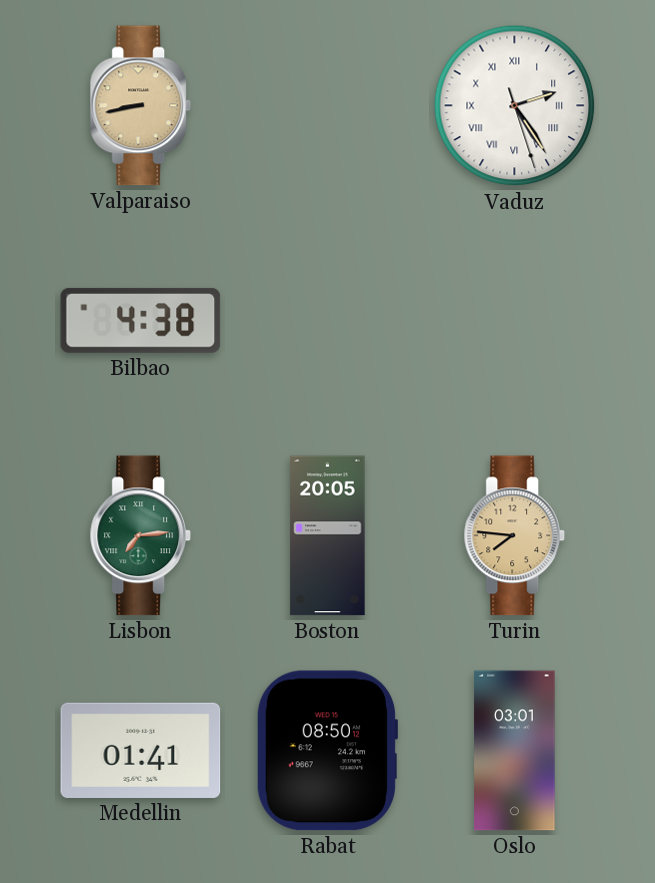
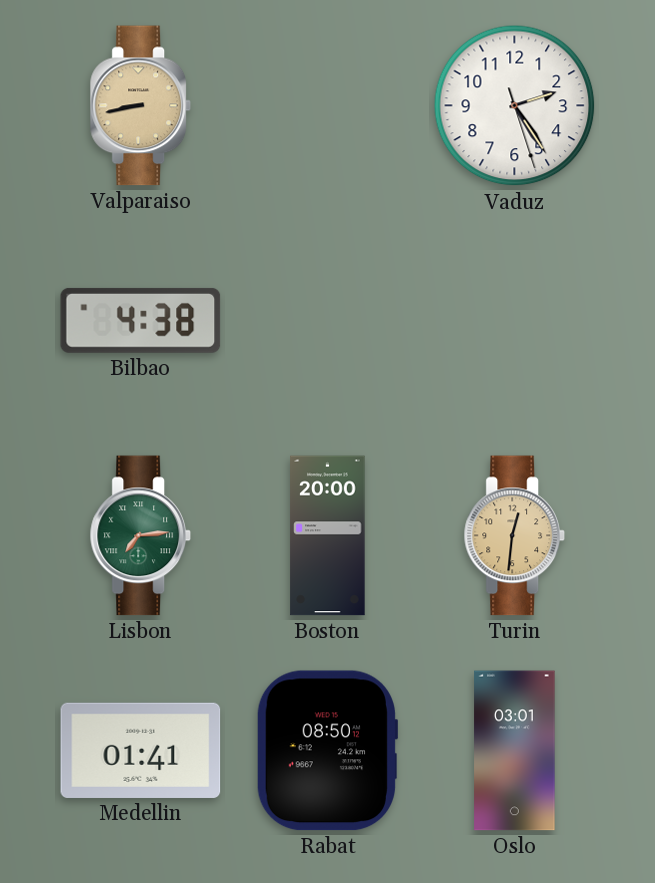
Vaduz numerals: Roman -> Arabic
Boston: 20:05 -> 20:00
Turin: 7:46 -> 12:31
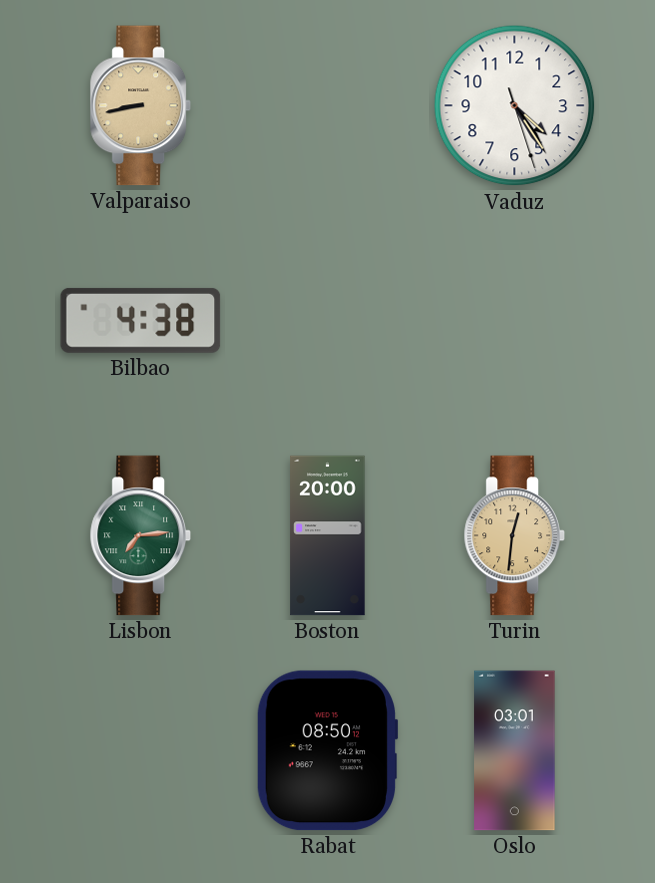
Vaduz: 2:24 -> 4:24
Medellin: 01:41 -> none
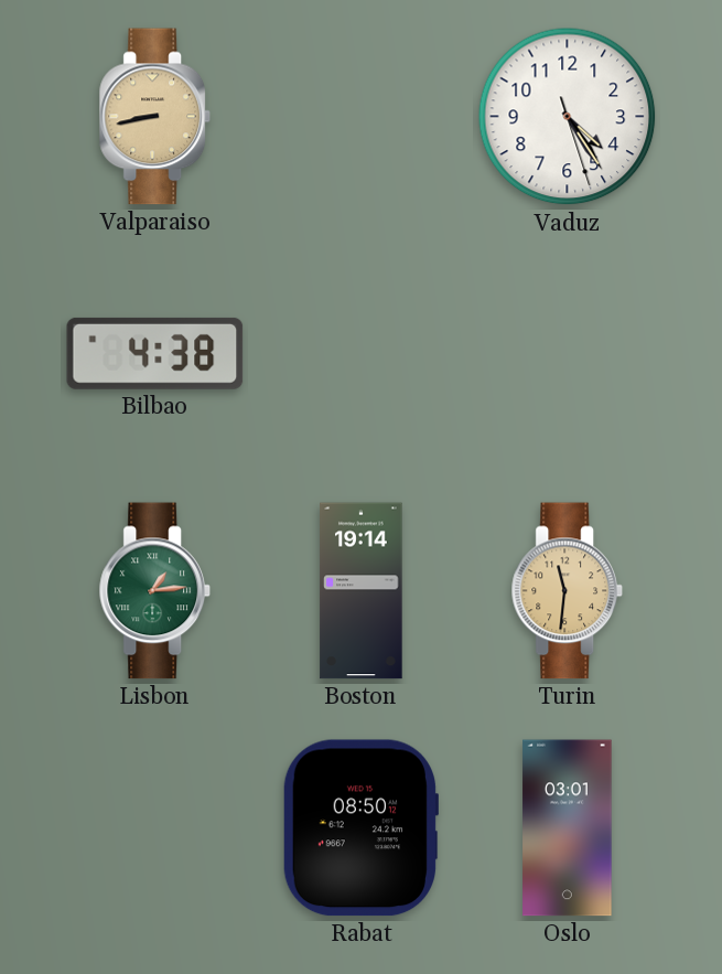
Lisbon: 7:14 -> 1:14
Boston: 20:00 -> 19:14
Turin: 12:31 -> 11:31
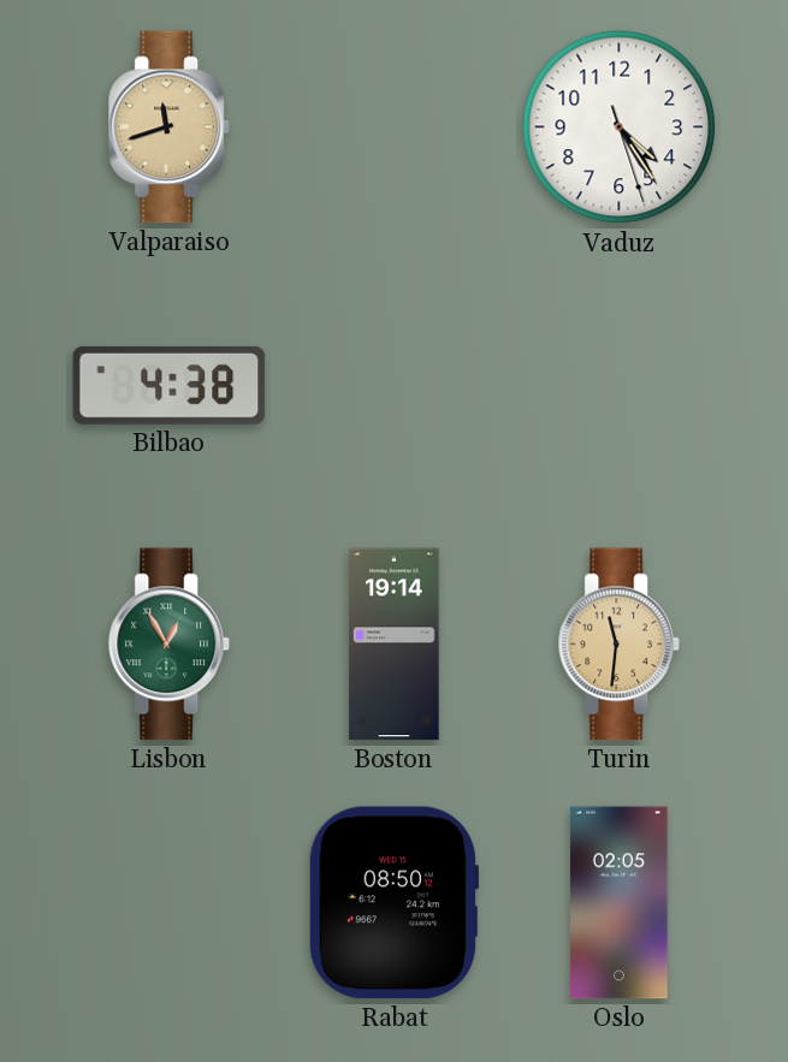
Valparaiso: 8:43 -> 11:42
Lisbon: 1:14 -> 12:55
Oslo: 03:01 -> 02:05
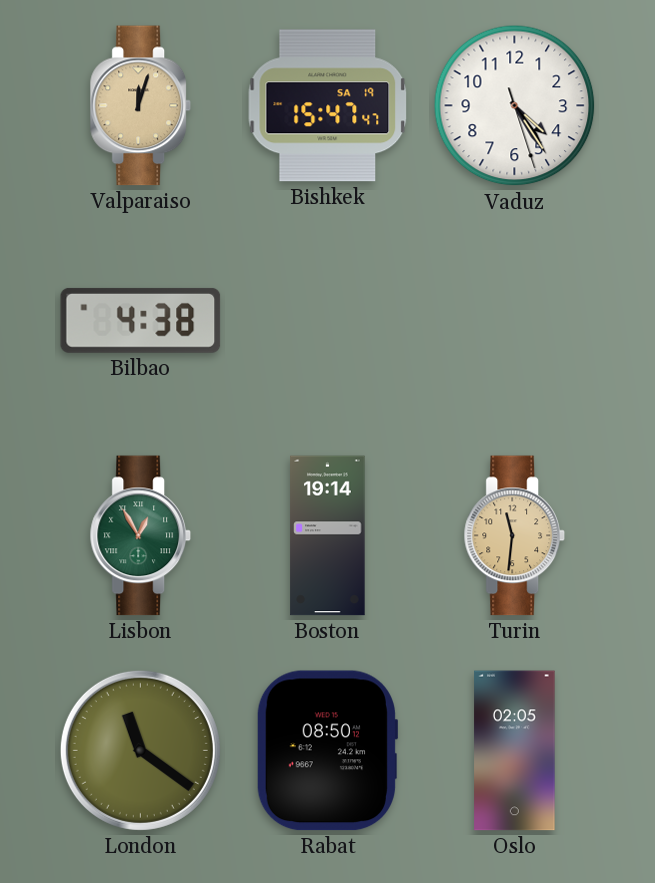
Valparaiso: 11:42 -> 12:03
Bishkek: none -> 15:47
London: none -> 11:21
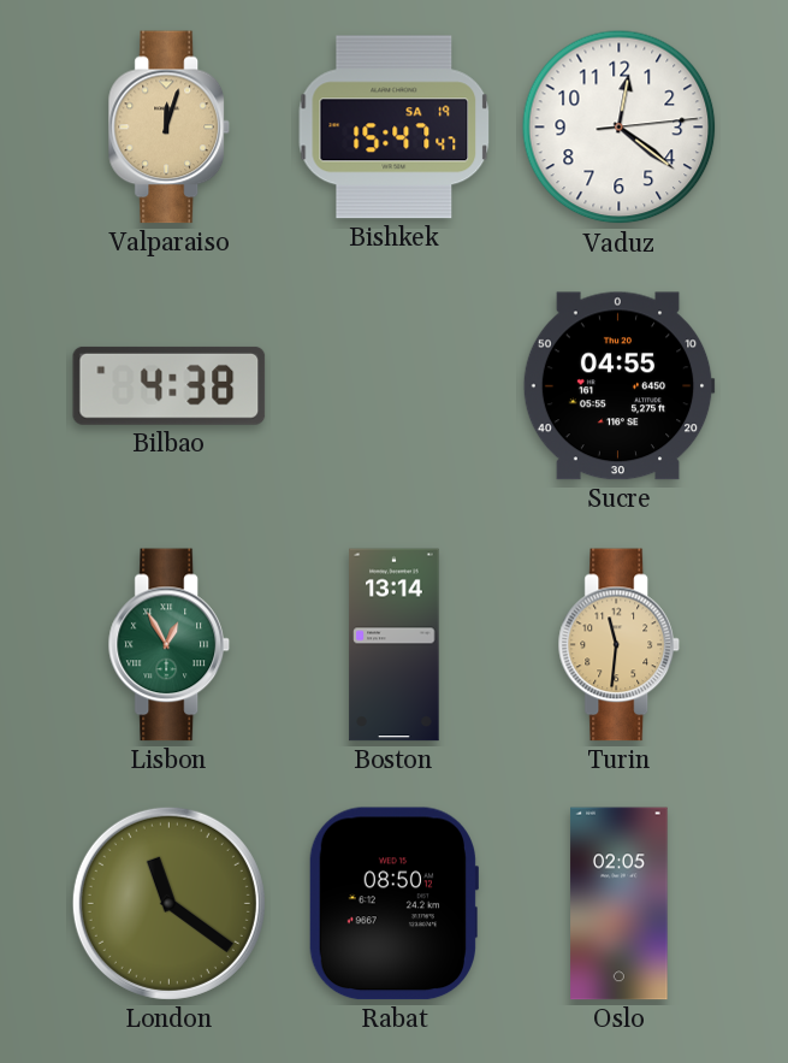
Vaduz: 4:24 -> 12:21
Sucre: none -> 04:55
Boston: 19:14 -> 13:14
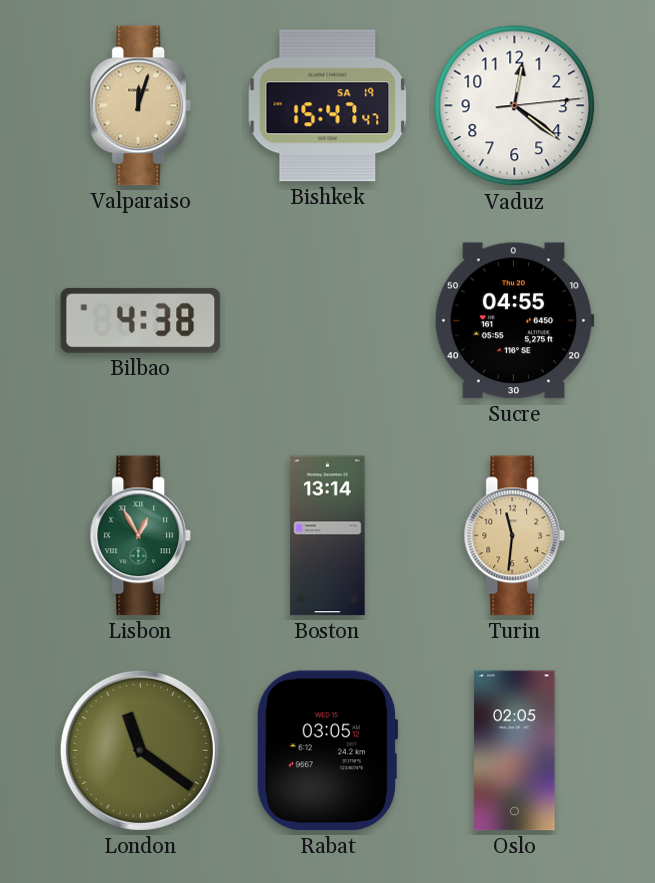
Rabat: 08:50 -> 03:05
